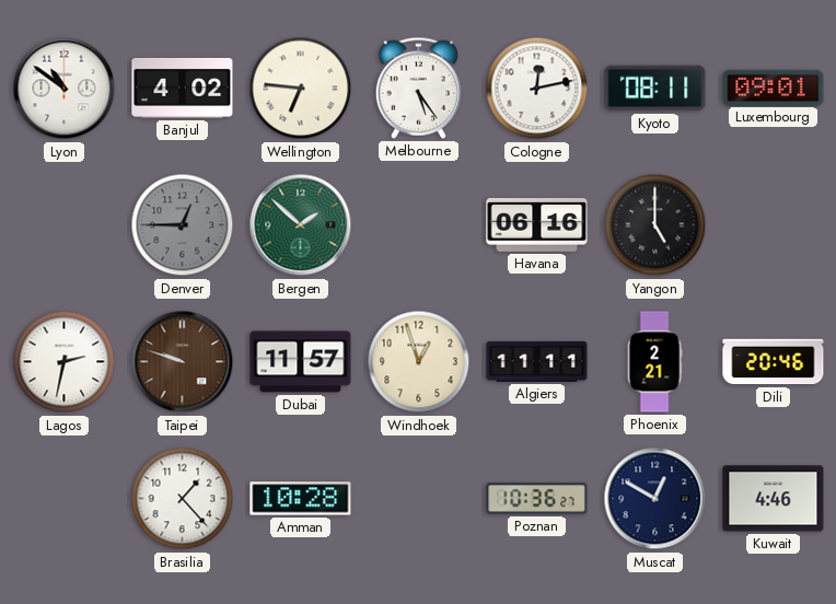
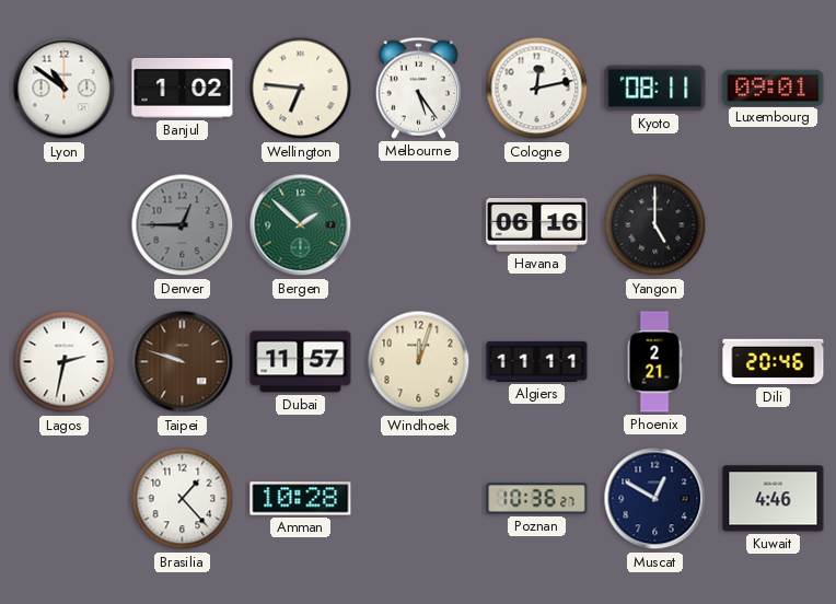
Banjul: 4:02 -> 1:02
Windhoek: 12:57 -> 12:03
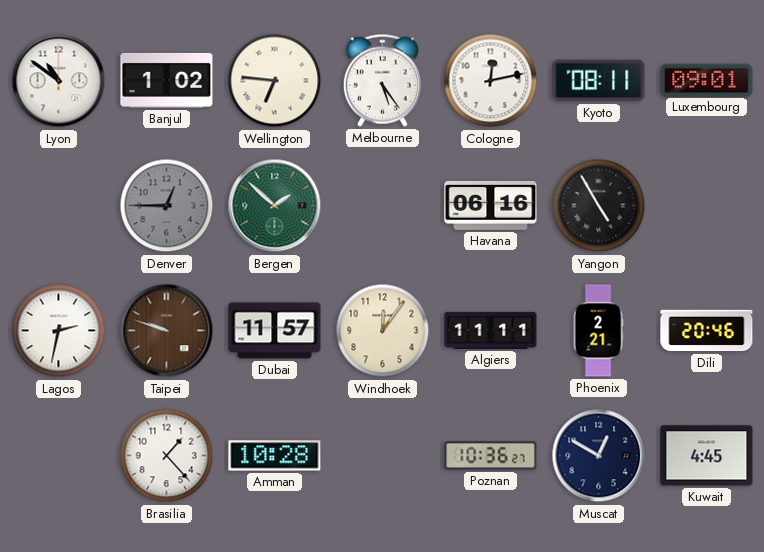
Yangon: 5:00 -> 4:55
Windhoek: 12:03 -> 12:06
Kuwait: 4:46 -> 4:45
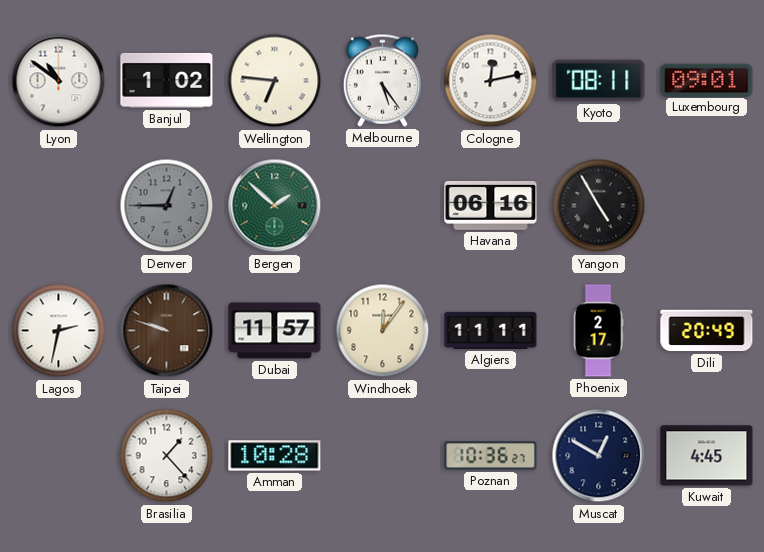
Phoenix: 2:21 -> 2:17
Dili: 20:46 -> 20:49
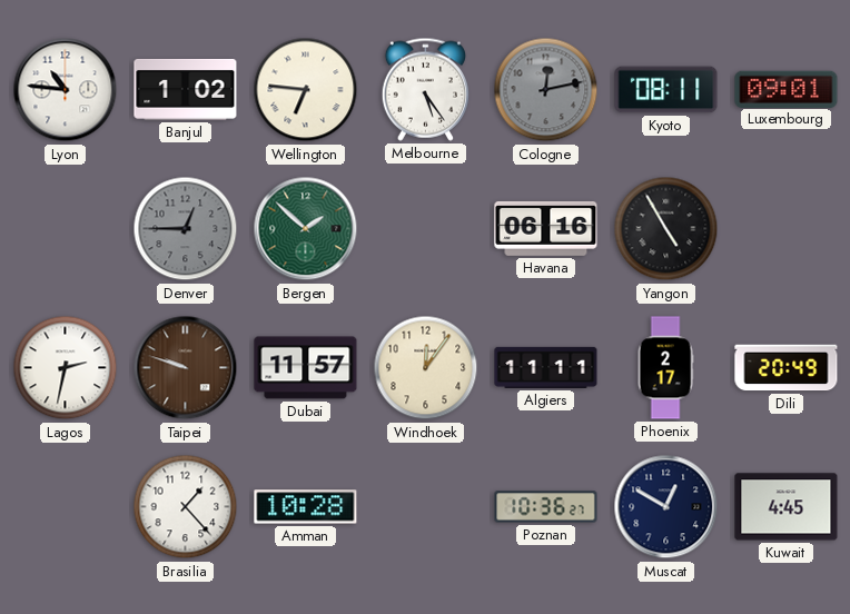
Lyon: 10:51 -> 10:46
Cologne dial: white -> grey
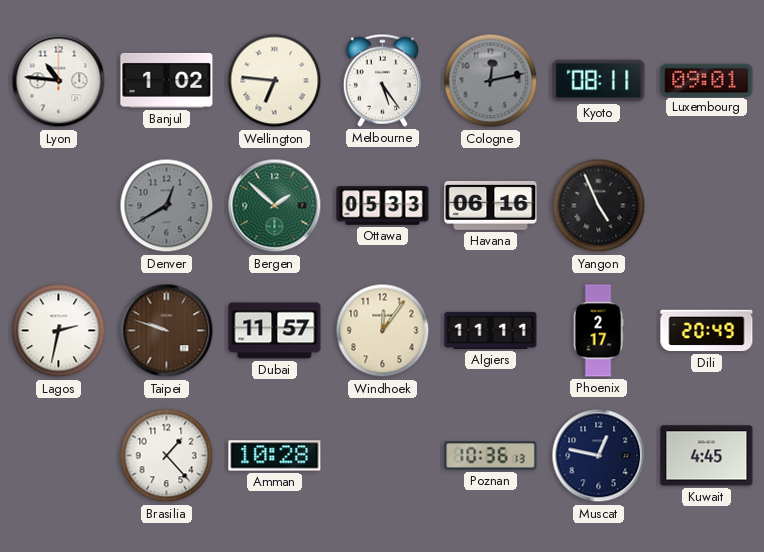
Denver: 12:45 -> 12:40
Ottawa: none -> 05:33
Yangon: 4:55 -> 4:56
Poznan: 10:36:27 -> 10:36:13
Muscat: 12:50 -> 12:47
